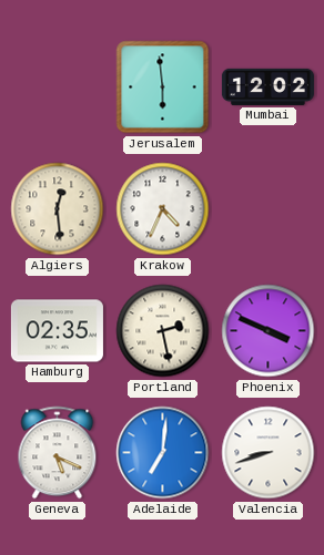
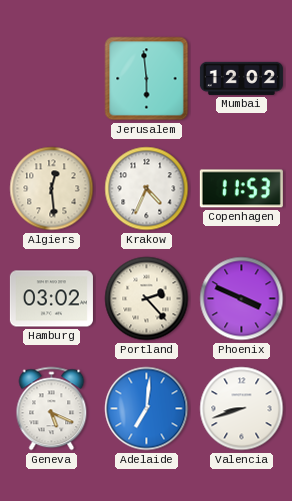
Copenhagen: none -> 11:53
Hamburg: 02:35 -> 03:02
Portland: 2:28 -> 2:23
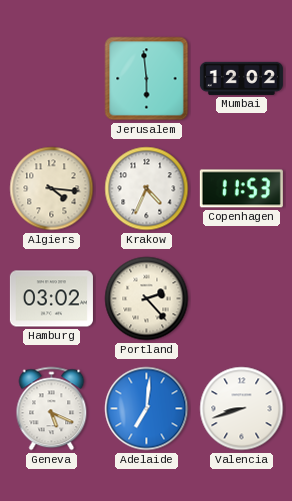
Algiers: 12:29 -> 4:16
Phoenix: 3:49 -> none
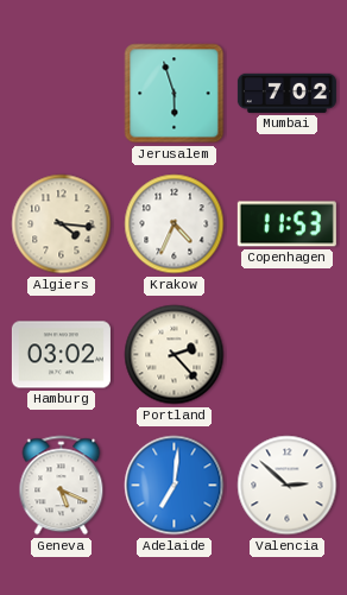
Jerusalem: 5:59 -> 5:57
Mumbai: 12:02 -> 7:02
Valencia: 8:42 -> 2:52
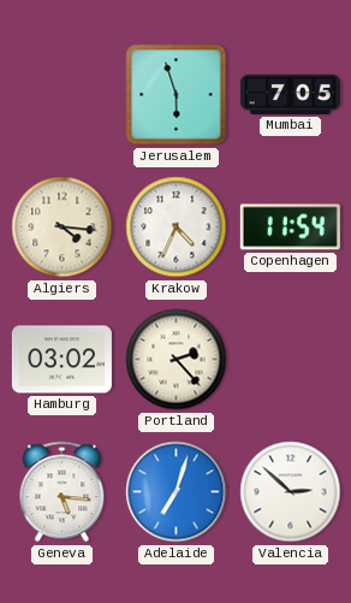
Mumbai: 7:02 -> 7:05
Copenhagen: 11:53 -> 11:54
Geneva: 5:19 -> 5:16
Adelaide: 7:01 -> 7:03
